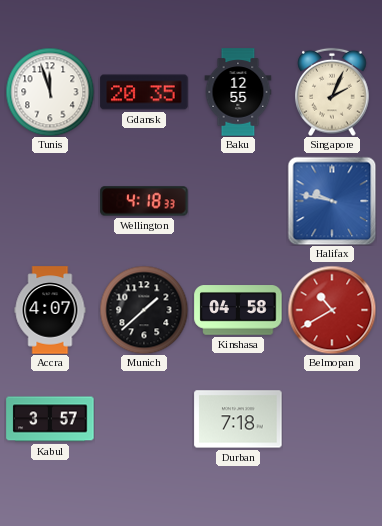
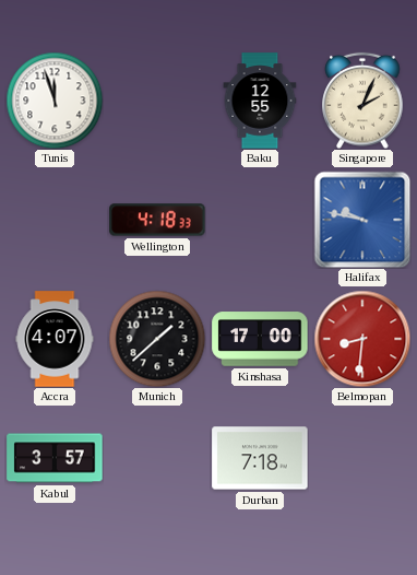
Gdansk: 20:35 -> none
Kinshasa: 04:58 -> 17:00
Belmopan: 10:40 -> 8:31
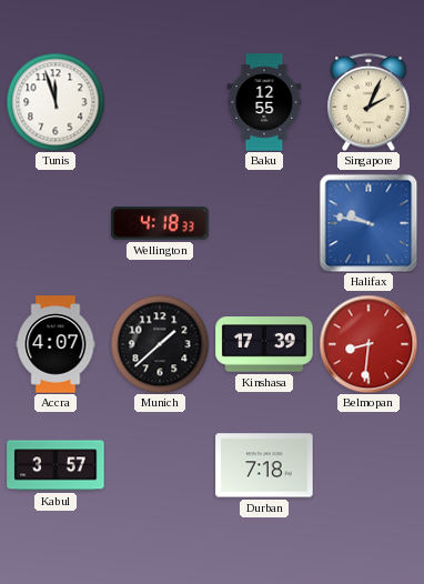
Kinshasa: 17:00 -> 17:39
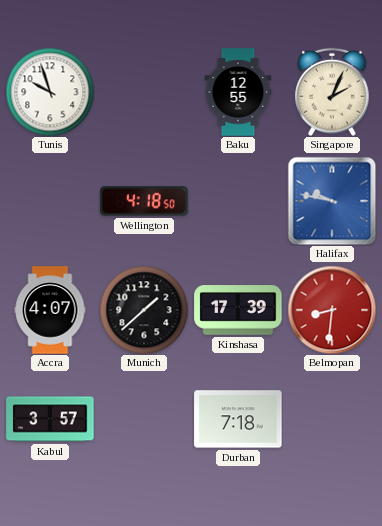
Tunis: 11:57 -> 9:57
Wellington: 4:18:33 -> 4:18:50
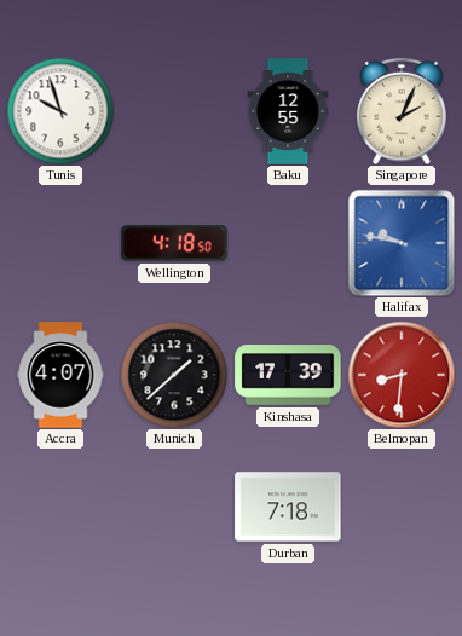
Kabul: 3:57 -> none
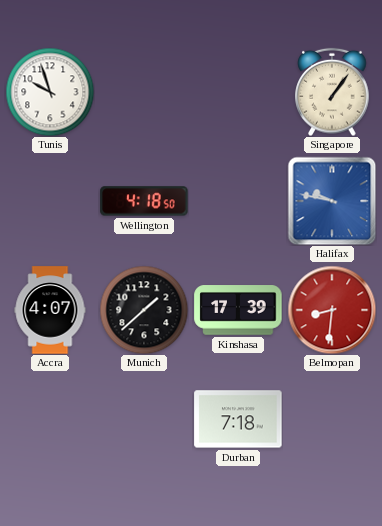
Baku: 12:55 -> none
Singapore: 2:04 -> 1:06
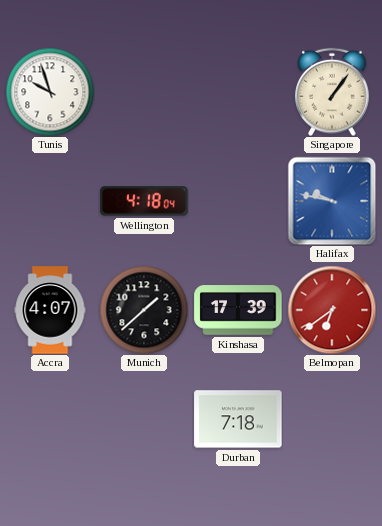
Wellington: 4:18:50 -> 4:18:04
Belmopan: 8:31 -> 6:39
